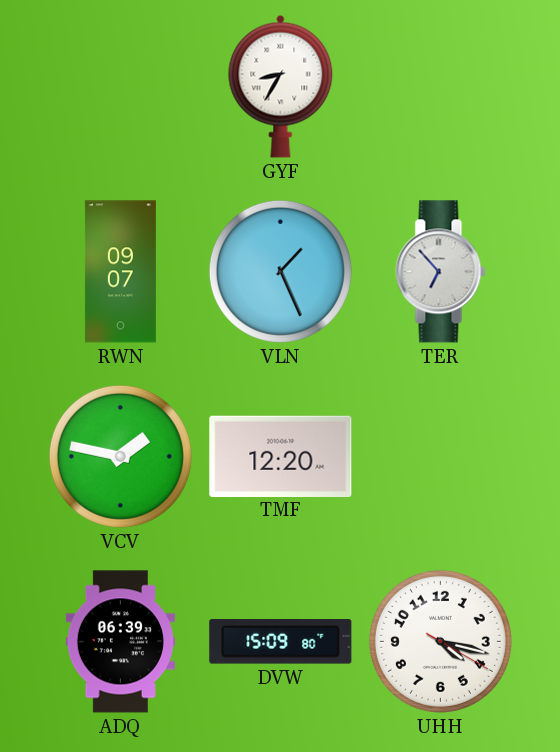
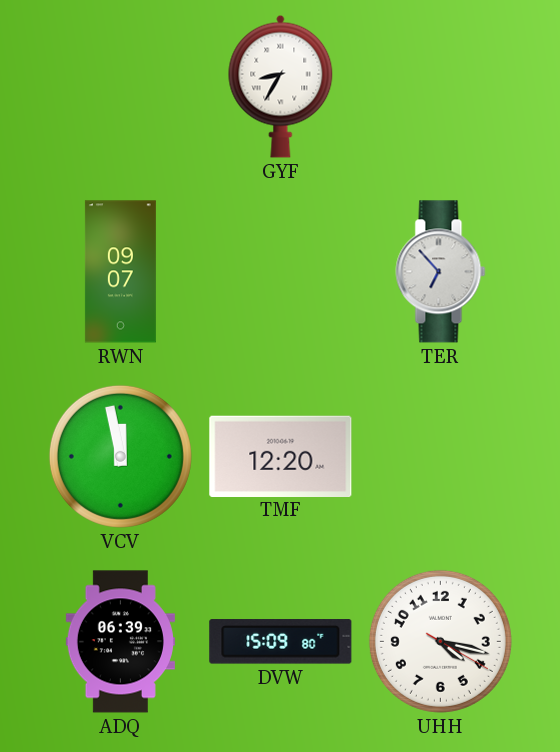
VLN: 1:26 -> none
VCV: 1:47 -> 11:58
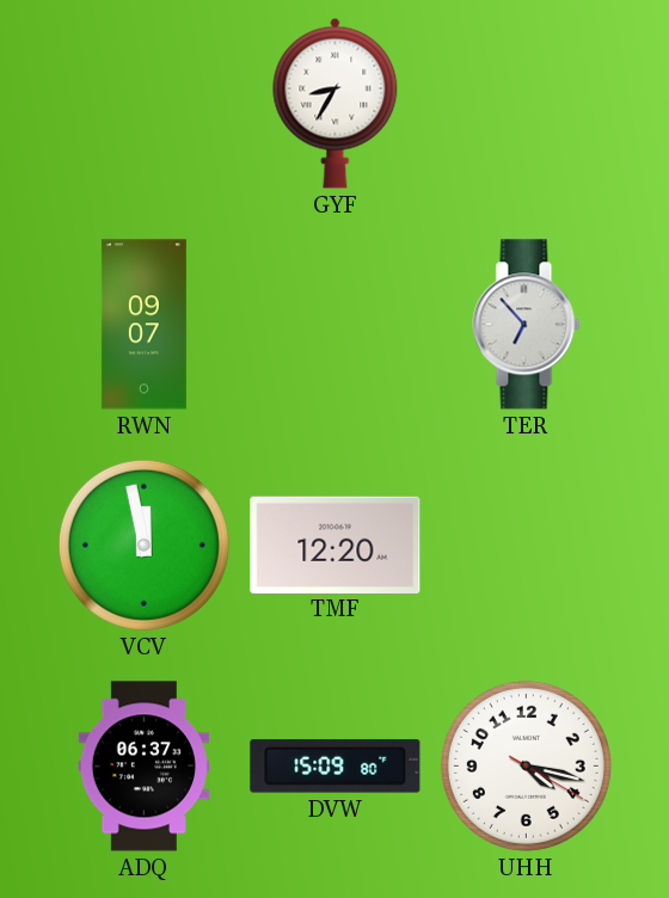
ADQ: 06:39 -> 06:37
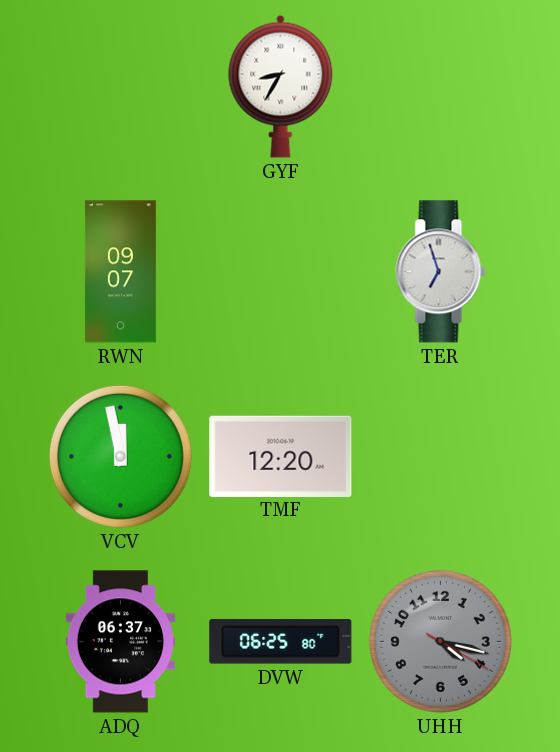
TER: 6:53 -> 6:57
DVW: 15:09 -> 06:25
UHH dial: white -> grey
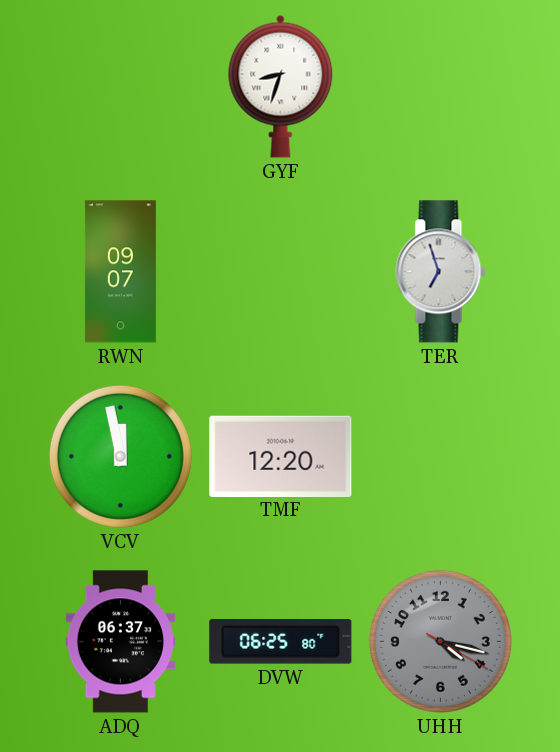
GYF: 8:35 -> 8:33
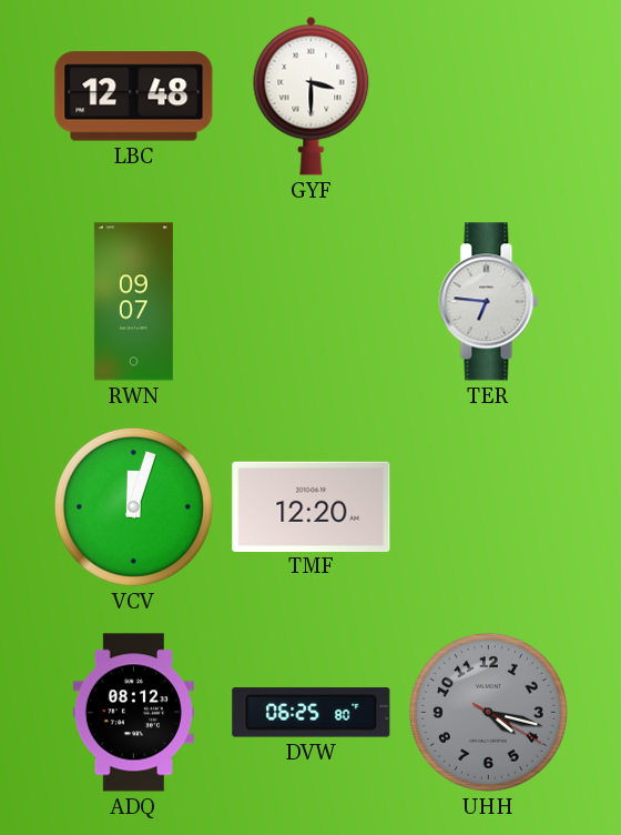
LBC: none -> 12:48
GYF: 8:33 -> 3:30
TER: 6:57 -> 6:46
VCV: 11:58 -> 12:03
ADQ: 06:37 -> 08:12
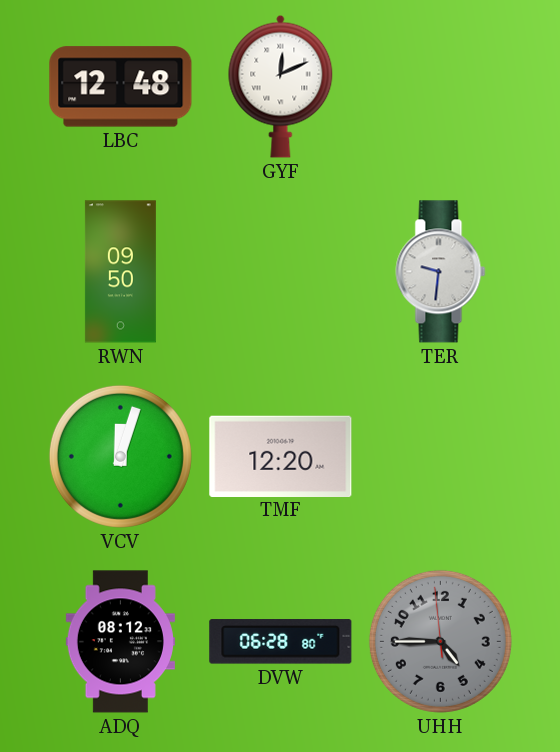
GYF: 3:30 -> 12:11
RWN: 09:07 -> 09:50
TER: 6:46 -> 9:31
DVW: 06:25 -> 06:28
UHH: 4:17 -> 4:44
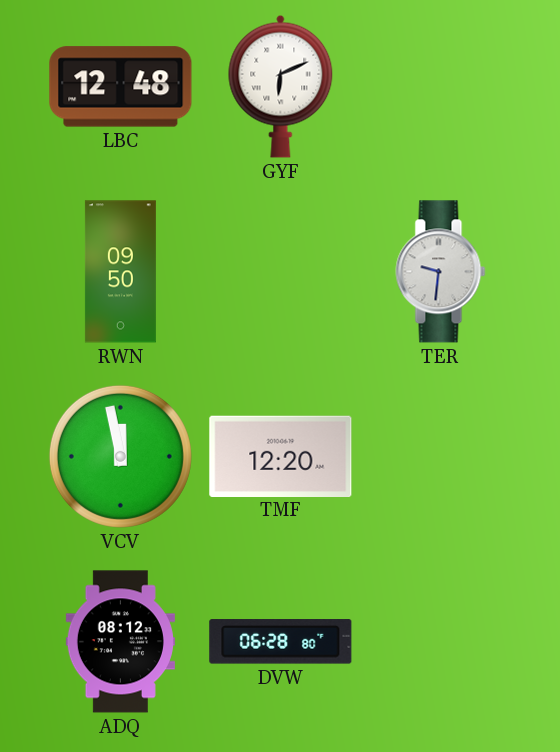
GYF: 12:11 -> 6:11
VCV: 12:03 -> 11:58
UHH: 4:44 -> none
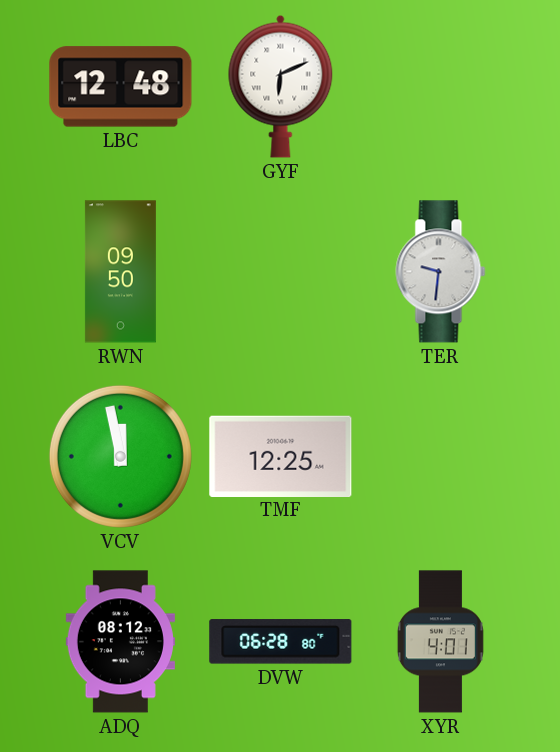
TMF: 12:20 -> 12:25
XYR: none -> 4:01
